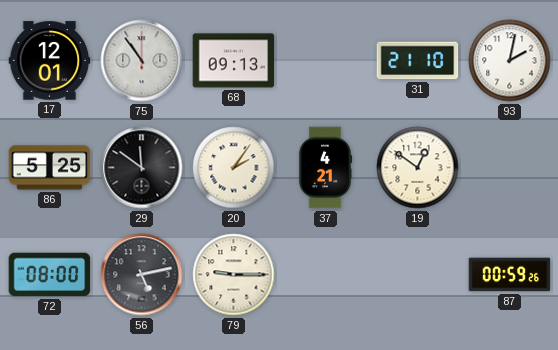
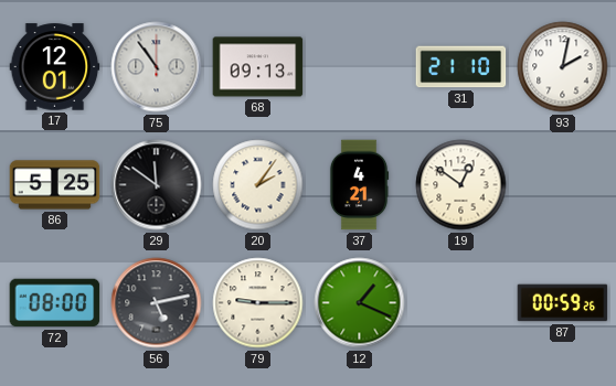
12: none -> 1:19
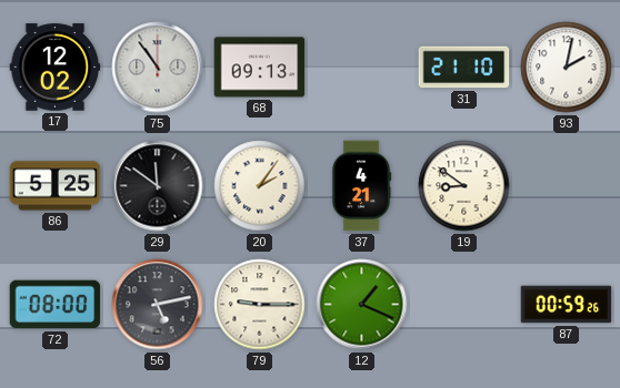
17: 12:01 -> 12:02
19: 12:51 -> 8:51
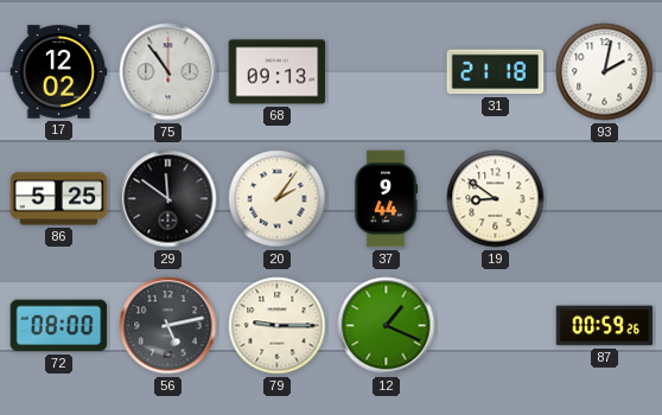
31: 21:10 -> 21:18
37: 4:21 -> 9:44
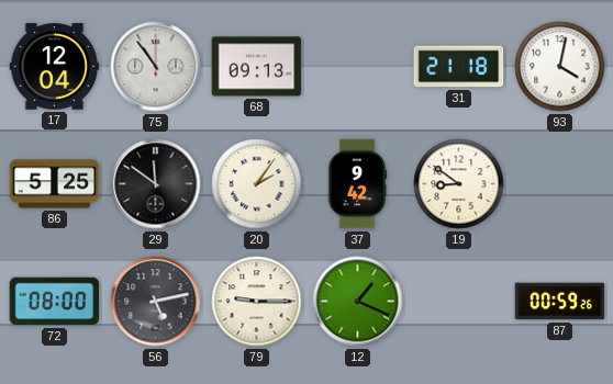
17: 12:02 -> 12:04
93: 2:02 -> 4:02
37: 9:44 -> 9:42
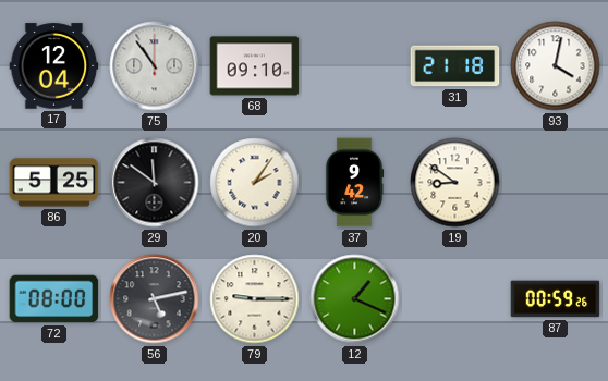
68: 09:13 -> 09:10
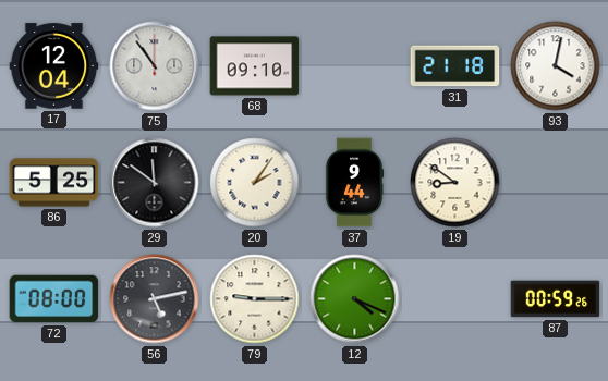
37: 9:42 -> 9:44
12: 1:19 -> 4:19
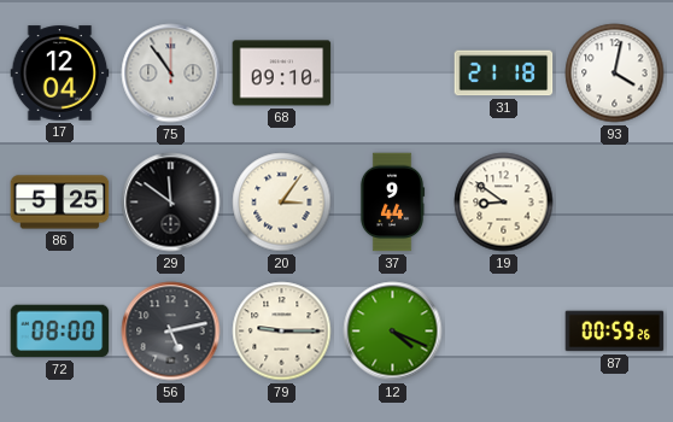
20: 2:06 -> 3:06
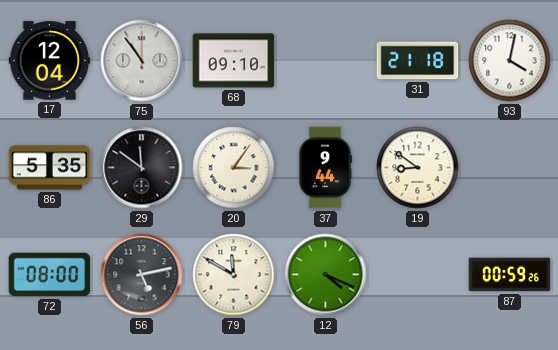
86: 5:25 -> 5:35
79: 9:15 -> 11:50
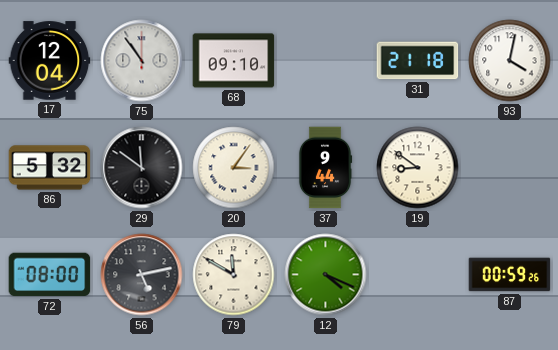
86: 5:35 -> 5:32
